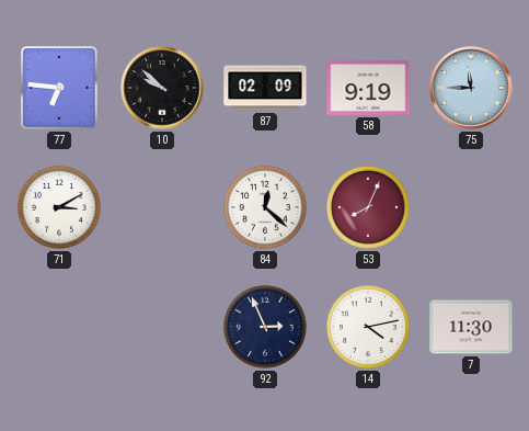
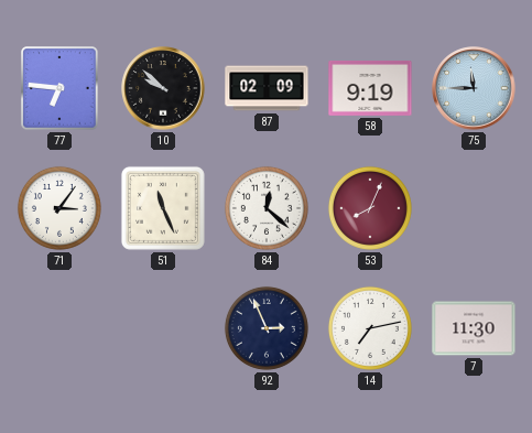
71: 3:10 -> 3:06
51: none -> 11:26
14: 4:13 -> 7:13
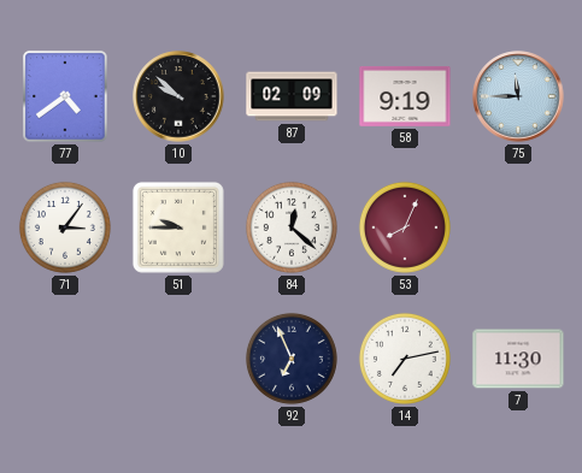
77: 6:46 -> 4:39
51: 11:26 -> 9:45
92: 2:56 -> 6:56
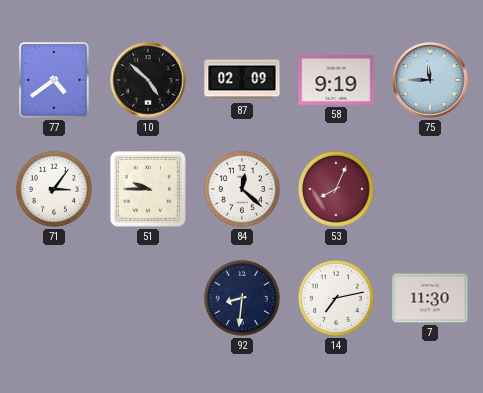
10: 9:52 -> 4:52
92: 6:56 -> 8:31
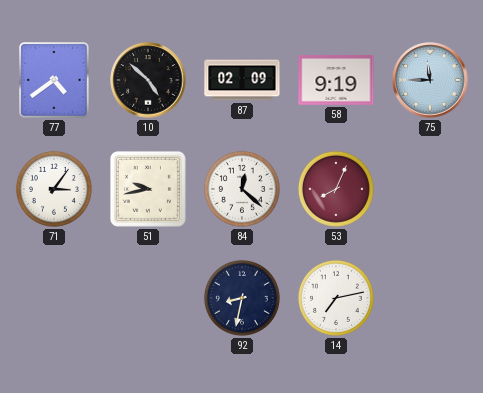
51: 9:45 -> 9:43
92: 8:31 -> 8:32
7: 11:30 -> none
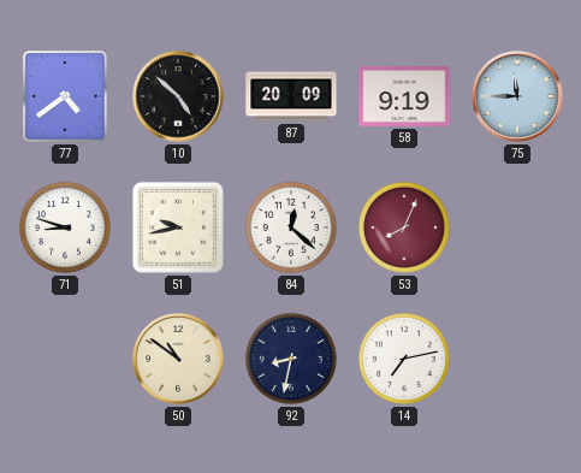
87: 02:09 -> 20:09
71: 3:06 -> 8:48
50: none -> 10:51
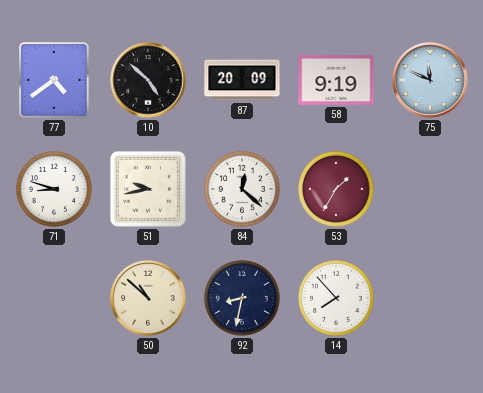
75: 11:45 -> 11:49
53: 8:04 -> 1:35
50: 10:51 -> 10:52
14: 7:13 -> 7:53
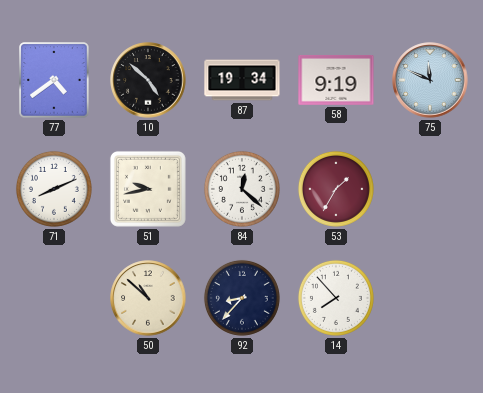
87: 20:09 -> 19:34
71: 8:48 -> 8:11
92: 8:32 -> 8:37
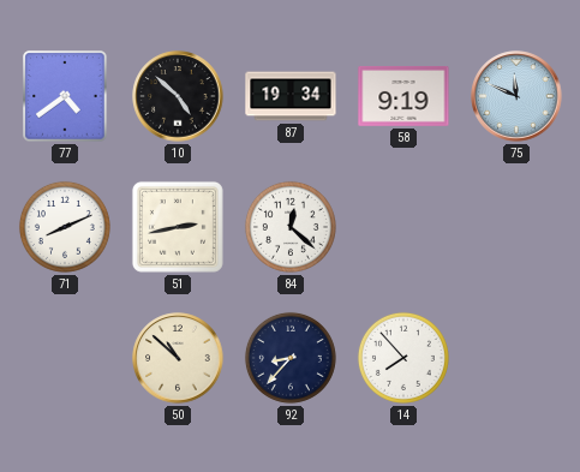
51: 9:43 -> 2:43
53: 1:35 -> none
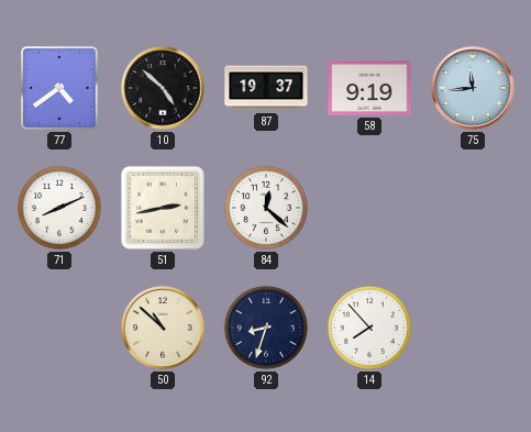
87: 19:34 -> 19:37
75: 11:49 -> 11:44
92: 8:37 -> 8:33
